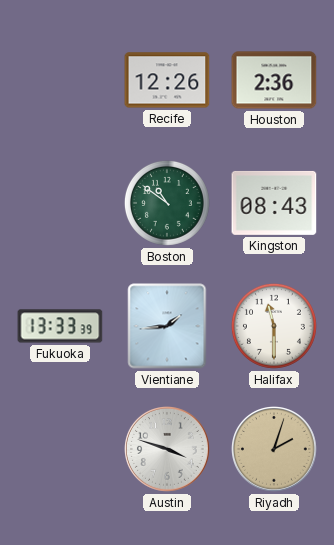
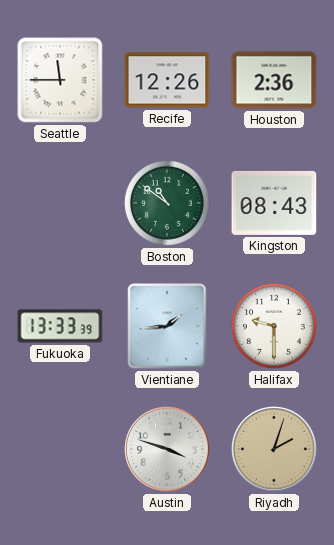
Seattle: none -> 11:45
Halifax: 11:30 -> 9:30
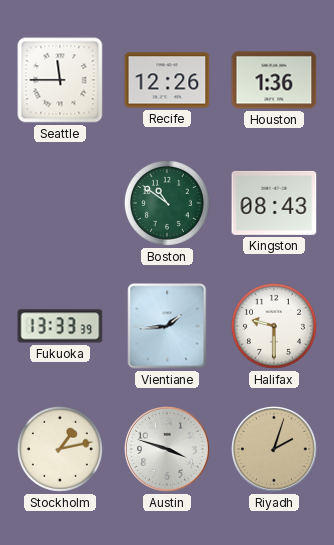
Houston: 2:36 -> 1:36
Stockholm: none -> 1:13
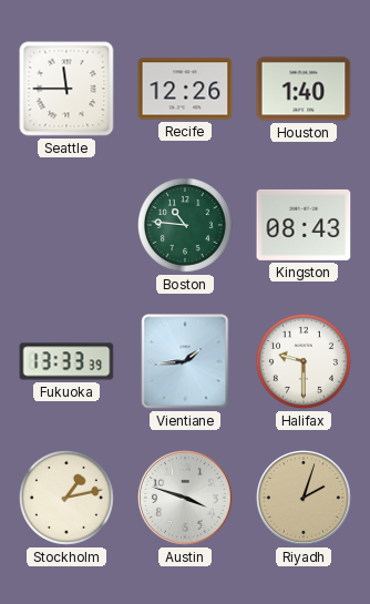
Houston: 1:36 -> 1:40
Boston: 10:51 -> 10:46
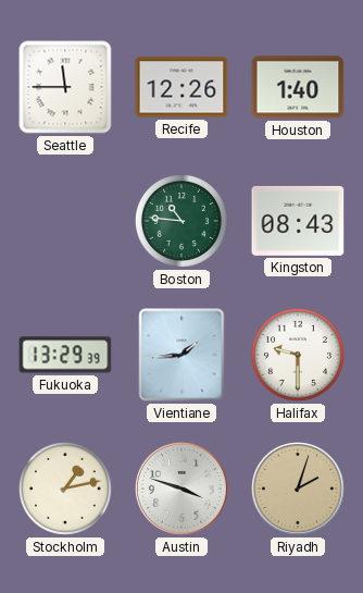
Fukuoka: 13:33 -> 13:29
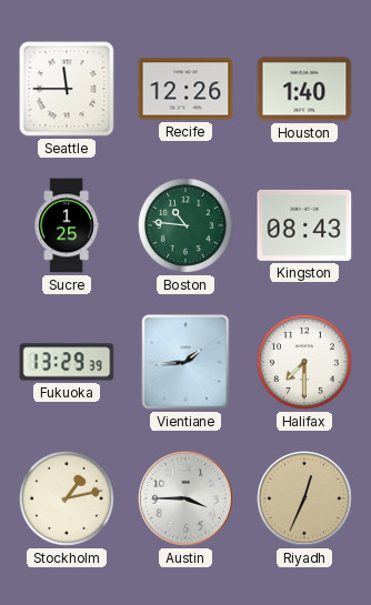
Sucre: none -> 1:25
Halifax: 9:30 -> 7:30
Austin: 3:48 -> 3:45
Riyadh: 2:03 -> 12:34
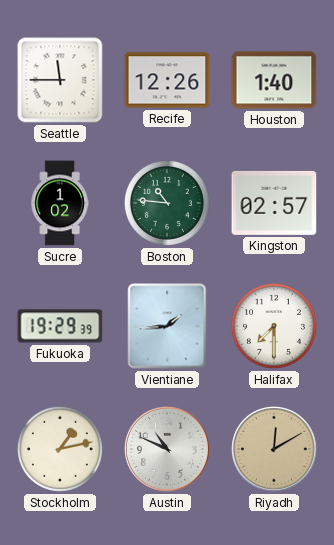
Sucre: 1:25 -> 1:02
Kingston: 08:43 -> 02:57
Fukuoka: 13:29 -> 19:29
Austin: 3:45 -> 10:49
Riyadh: 12:34 -> 12:10
